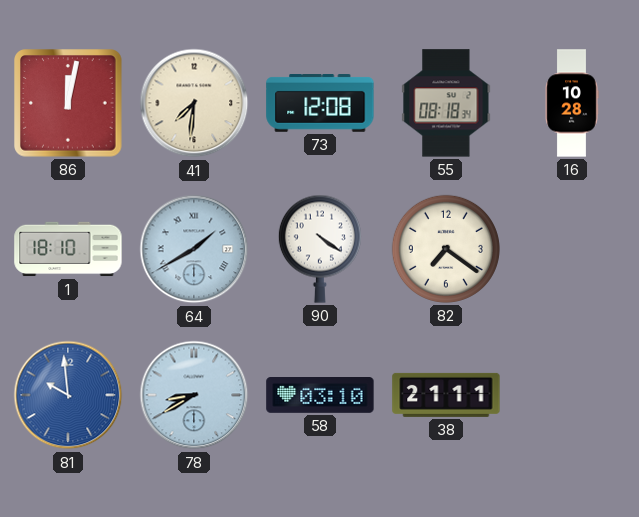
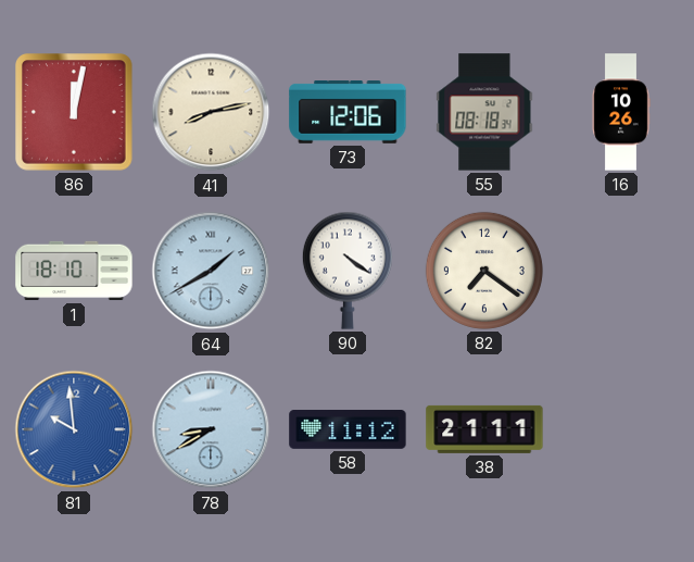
41: 7:31 -> 8:13
73: 12:08 -> 12:06
16: 10:28 -> 10:26
58: 03:10 -> 11:12
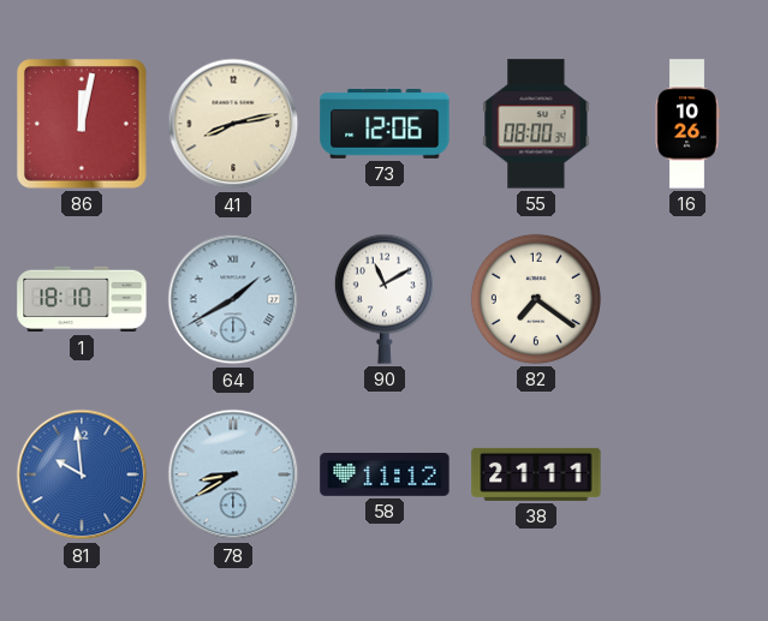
55: 08:18 -> 08:00
90: 4:21 -> 11:10
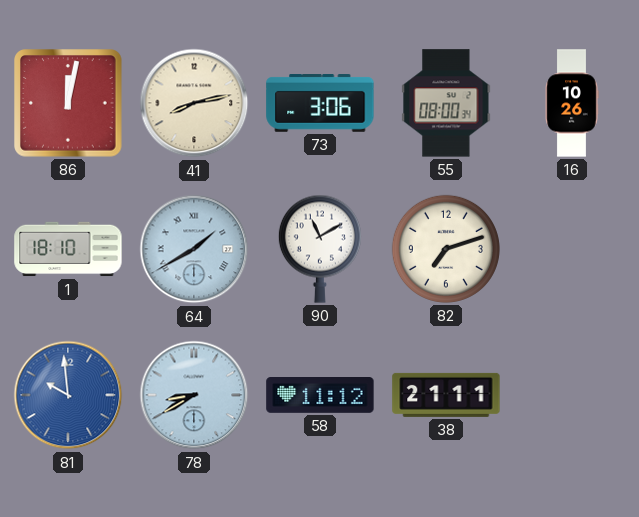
73: 12:06 -> 3:06
82: 7:21 -> 7:12
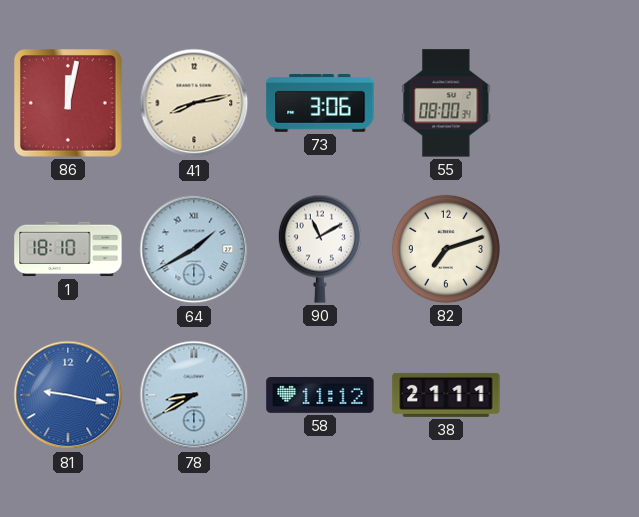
16: 10:26 -> none
81: 9:59 -> 9:17
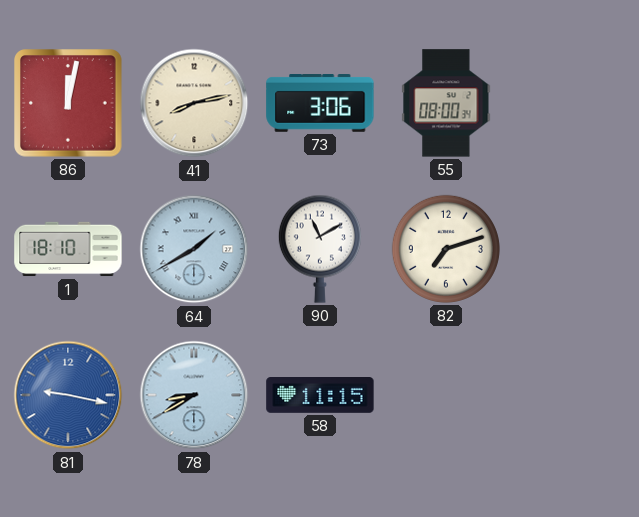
58: 11:12 -> 11:15
38: 21:11 -> none
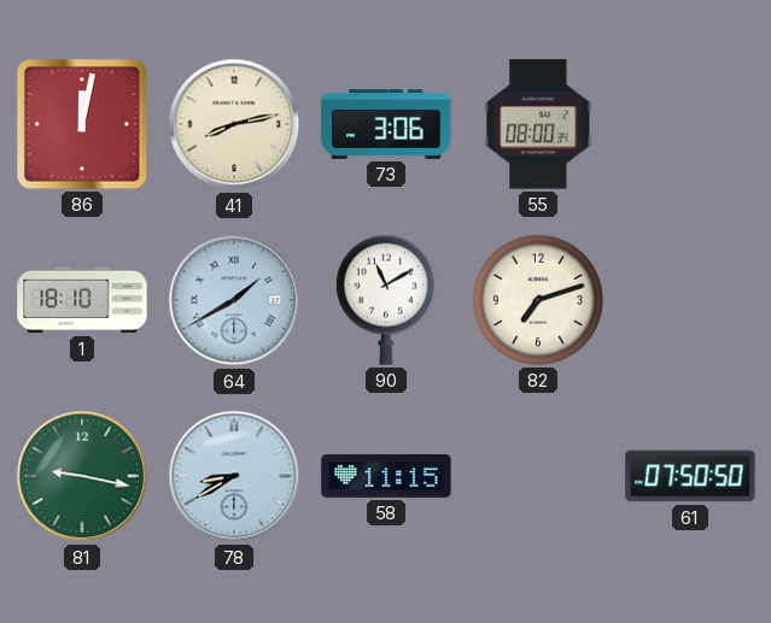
81 dial: blue -> green
61: none -> 07:50
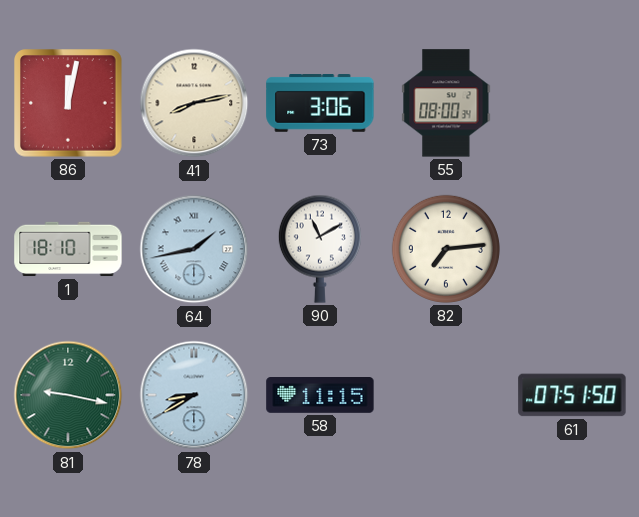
64: 1:40 -> 1:43
82: 7:12 -> 7:14
61: 07:50 -> 07:51
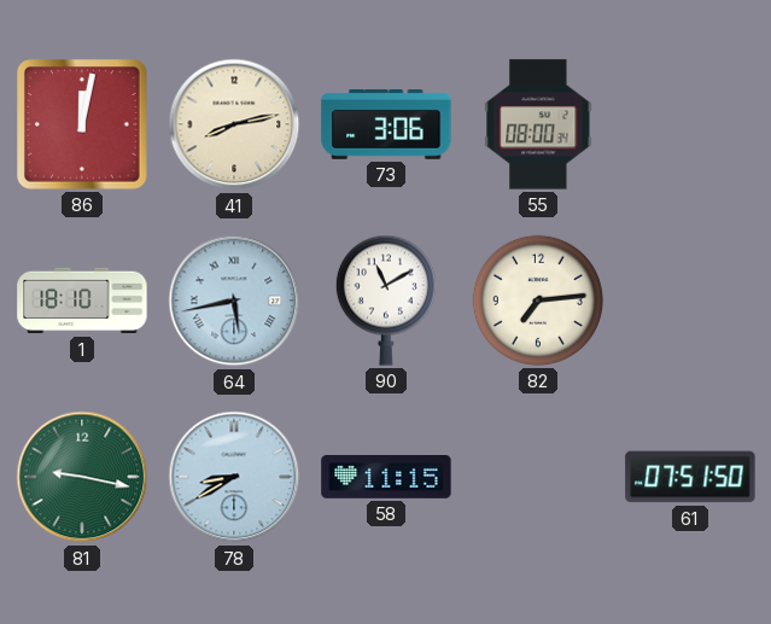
64: 1:43 -> 5:43
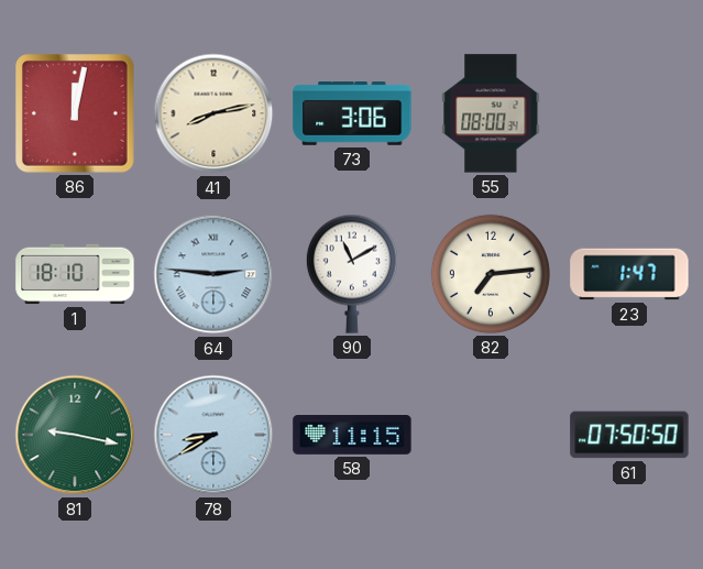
64: 5:43 -> 2:46
23: none -> 1:47
61: 07:51 -> 07:50
